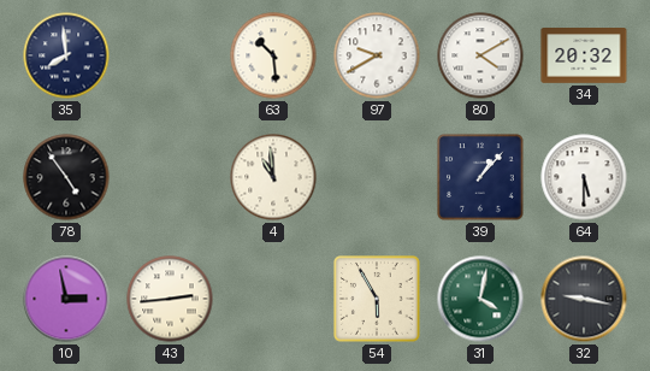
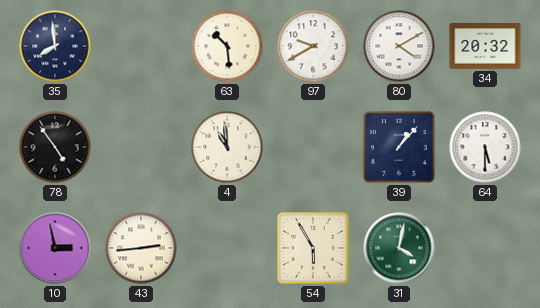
32: 9:17 -> none
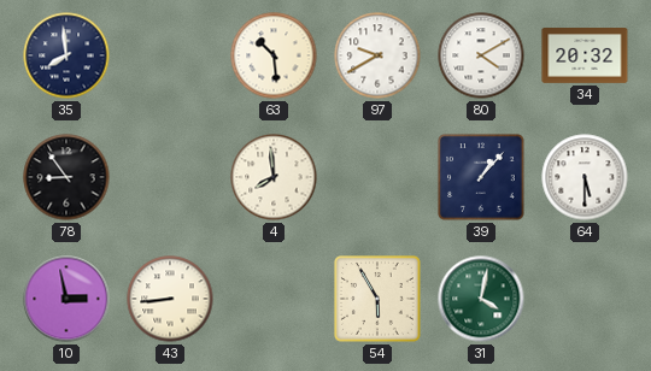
78: 4:54 -> 8:54
4: 10:59 -> 7:59
43: 2:44 -> 8:44
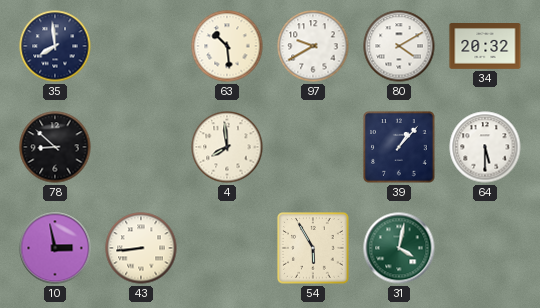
78: 8:54 -> 8:52
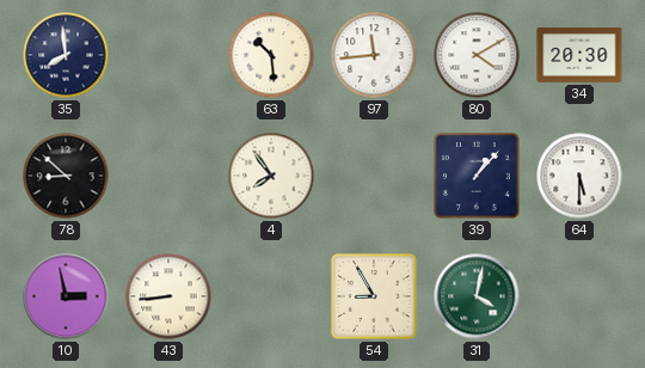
97: 9:40 -> 11:44
34: 20:32 -> 20:30
4: 7:59 -> 7:54
54: 5:55 -> 8:55
